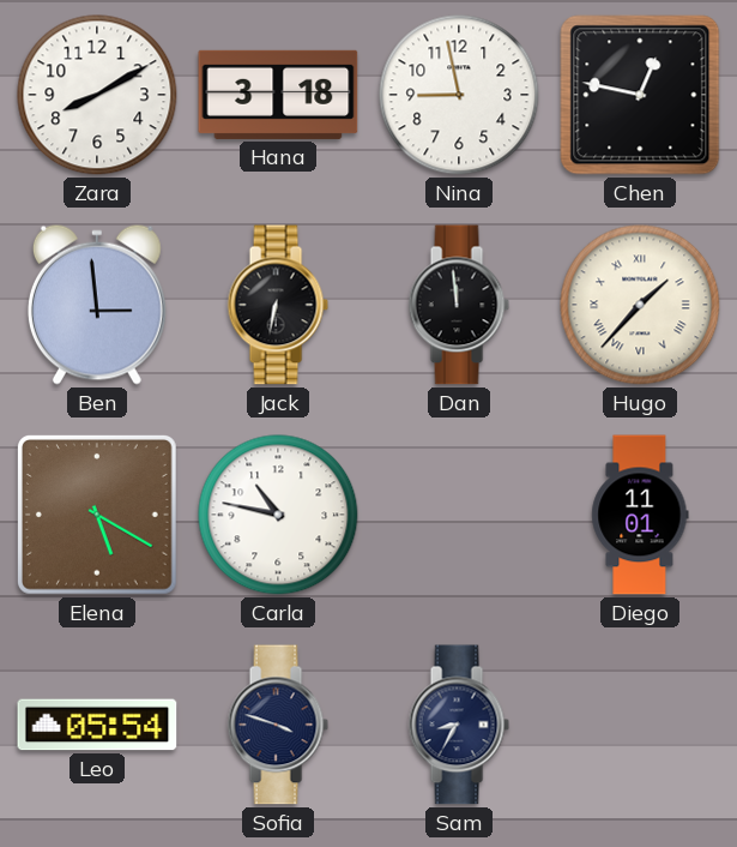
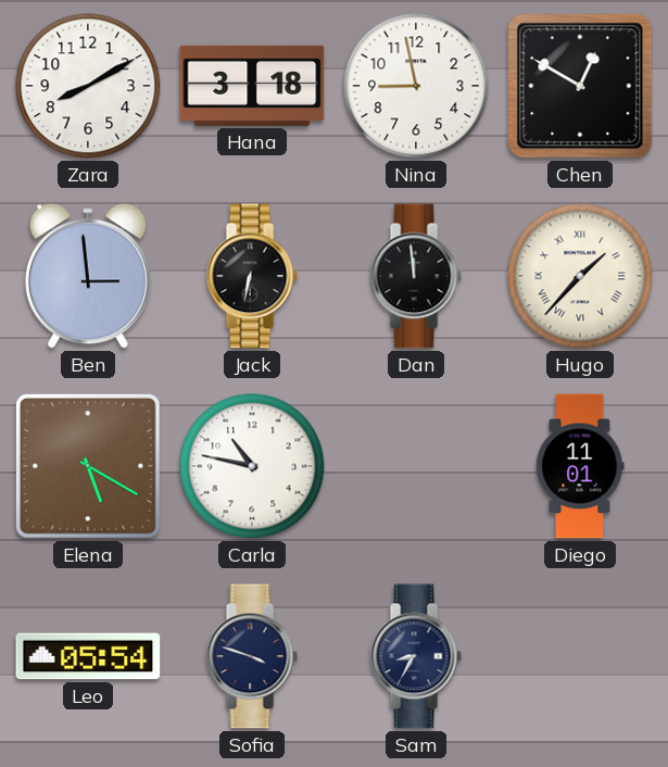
Chen: 12:47 -> 12:50
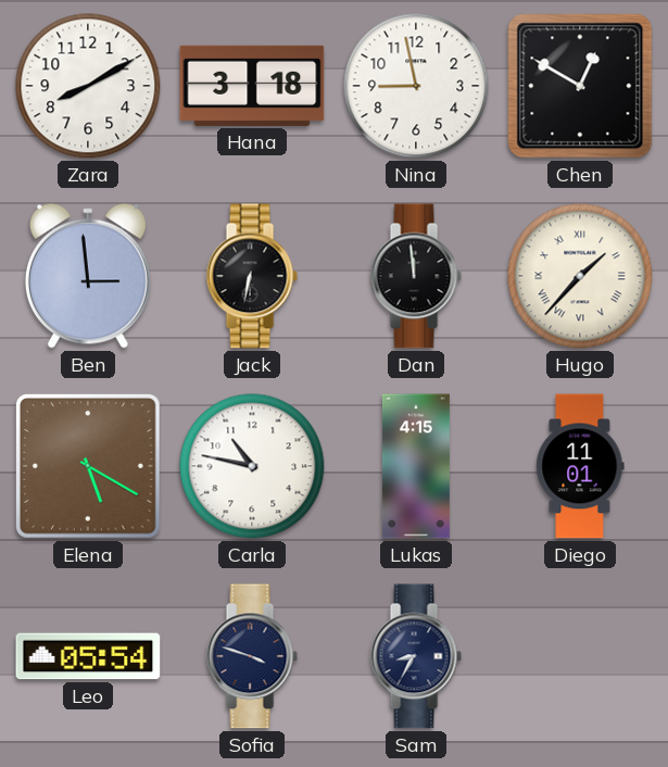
Lukas: none -> 4:15
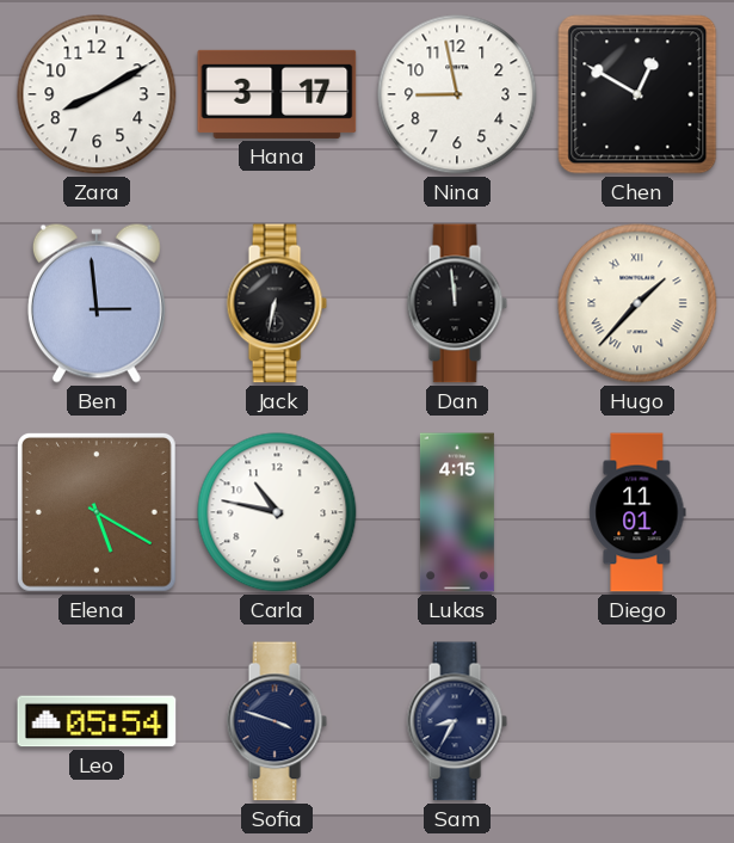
Hana: 3:18 -> 3:17
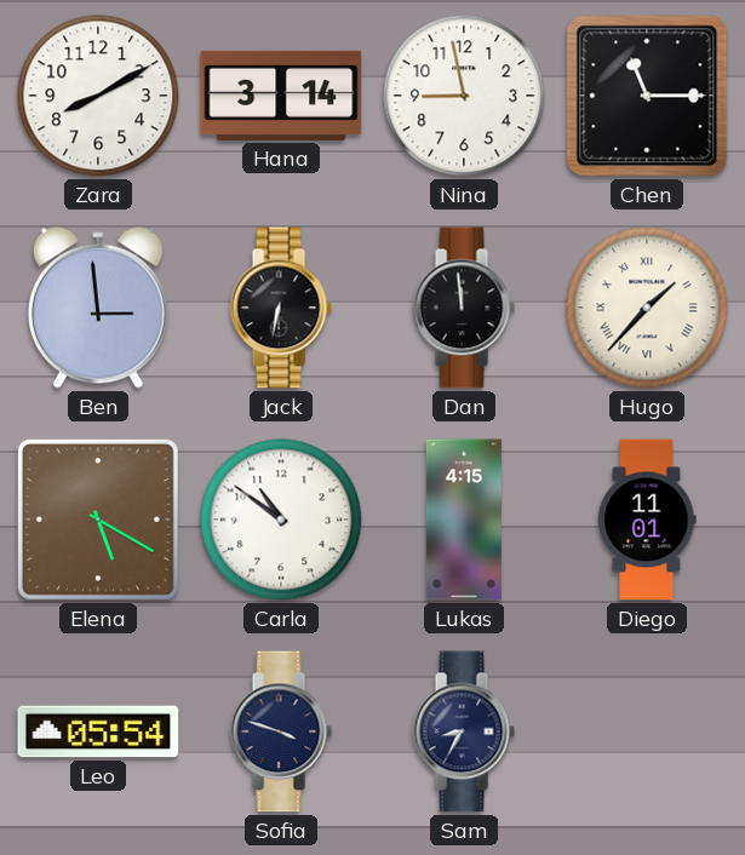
Hana: 3:17 -> 3:14
Chen: 12:50 -> 11:15
Carla: 10:47 -> 10:51
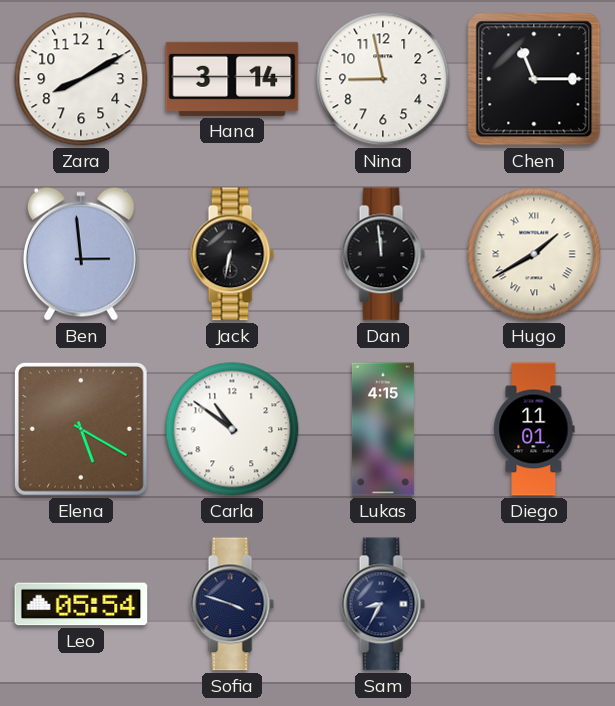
Hugo: 1:37 -> 1:40
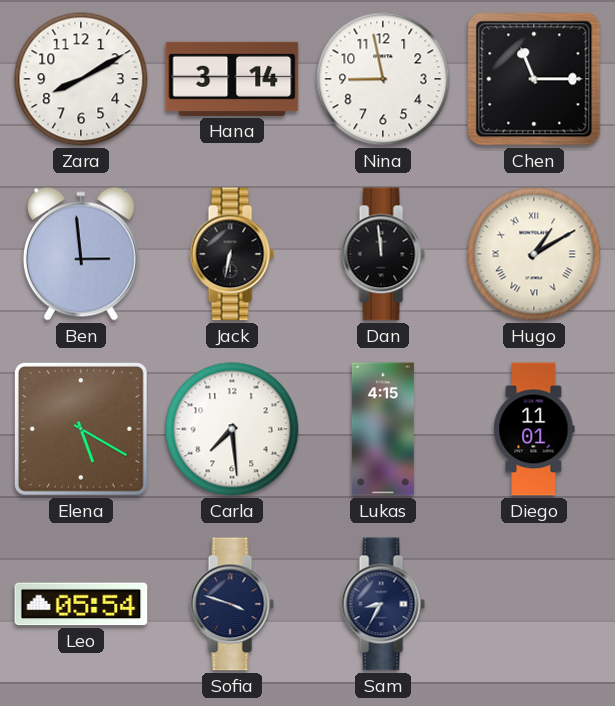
Hugo: 1:40 -> 1:10
Carla: 10:51 -> 7:29
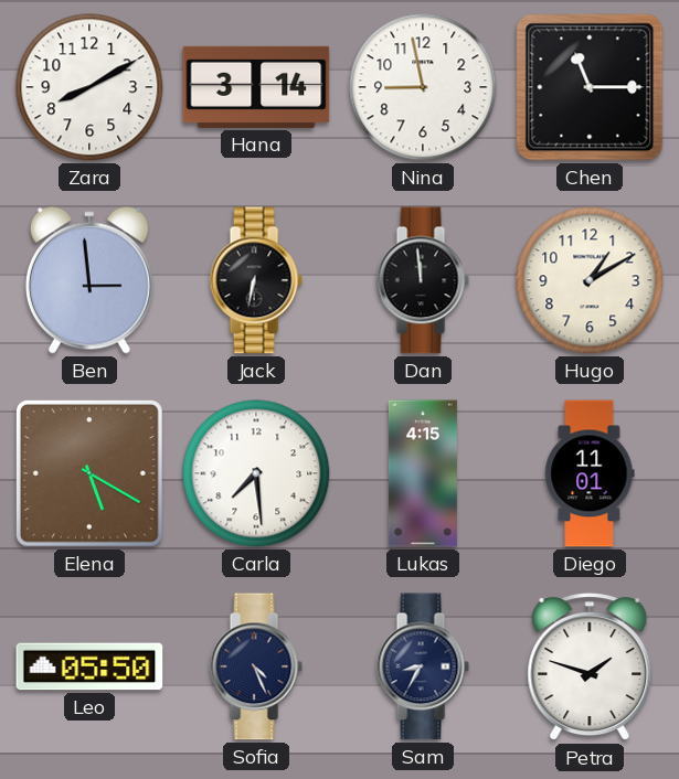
Hugo numerals: Roman -> Arabic
Leo: 05:54 -> 05:50
Sofia: 3:48 -> 4:26
Petra: none -> 1:48
